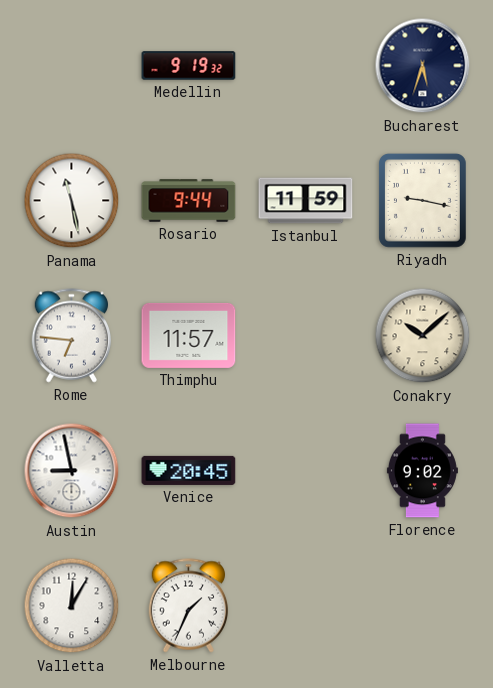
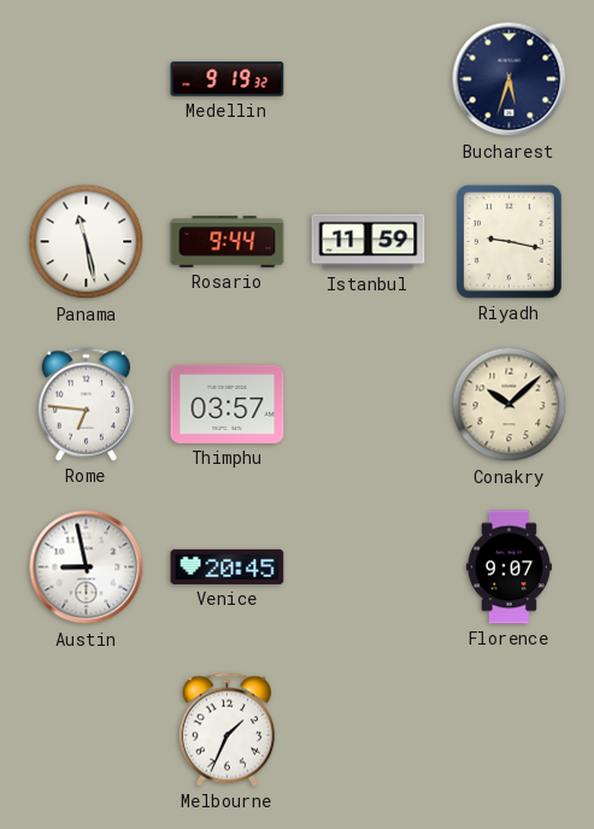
Thimphu: 11:57 -> 03:57
Florence: 9:02 -> 9:07
Valletta: 12:05 -> none
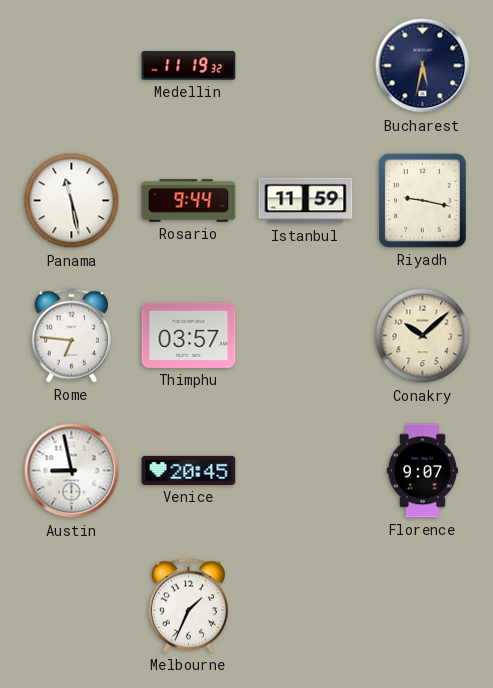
Medellin: 9:19 -> 11:19
Bucharest: 5:33 -> 5:32
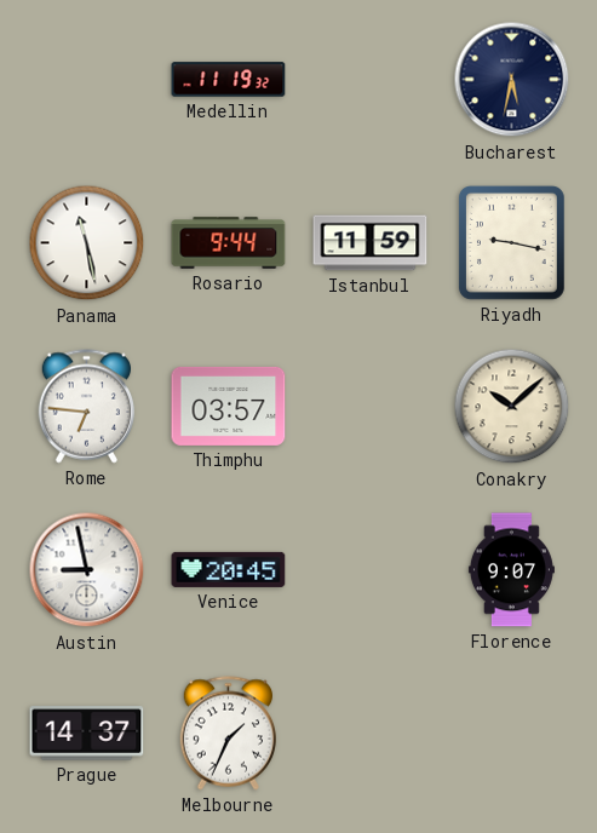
Prague: none -> 14:37
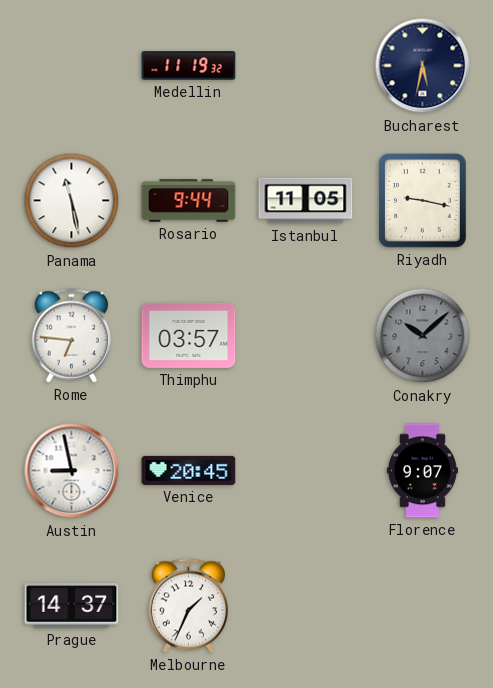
Istanbul: 11:59 -> 11:05
Conakry dial: cream -> grey
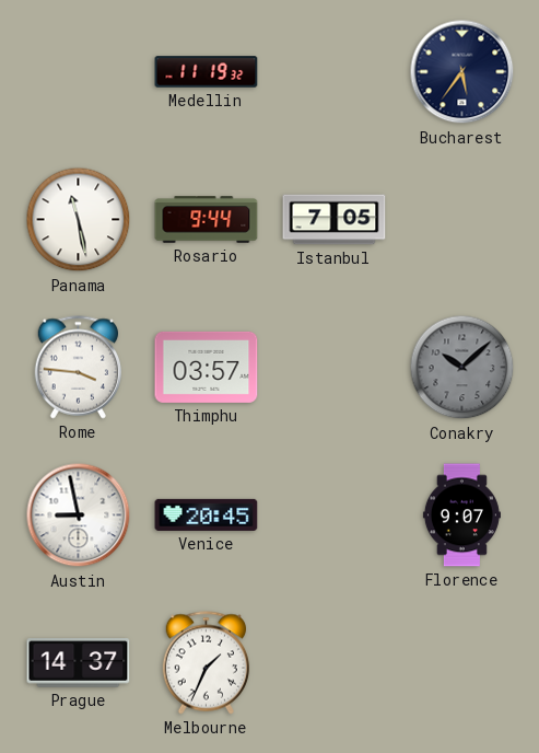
Bucharest: 5:32 -> 5:36
Istanbul: 11:05 -> 7:05
Riyadh: 9:17 -> none
Rome: 6:46 -> 3:46
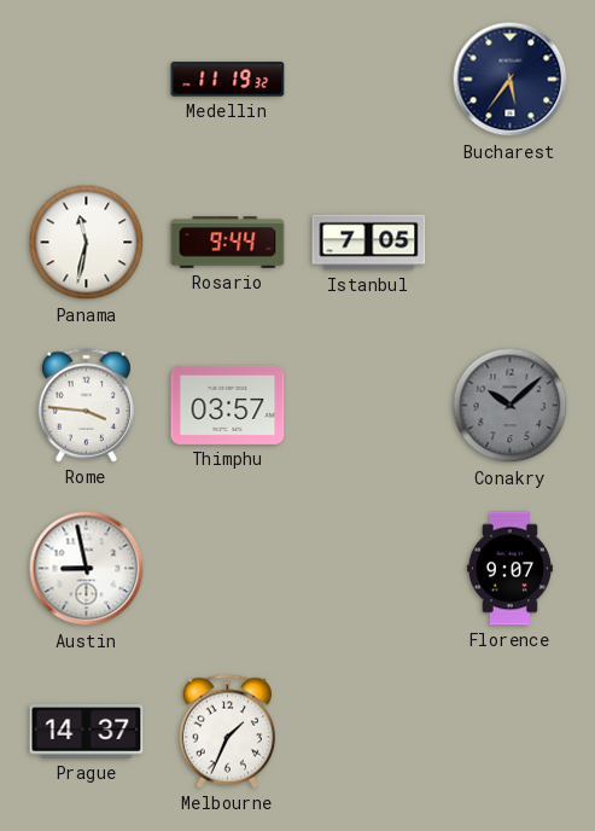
Panama: 11:28 -> 11:32
Venice: 20:45 -> none
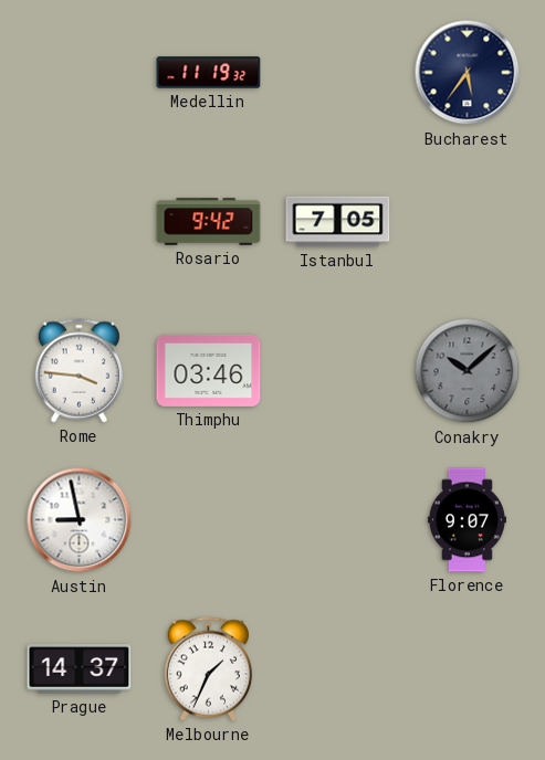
Panama: 11:32 -> none
Rosario: 9:44 -> 9:42
Thimphu: 03:57 -> 03:46
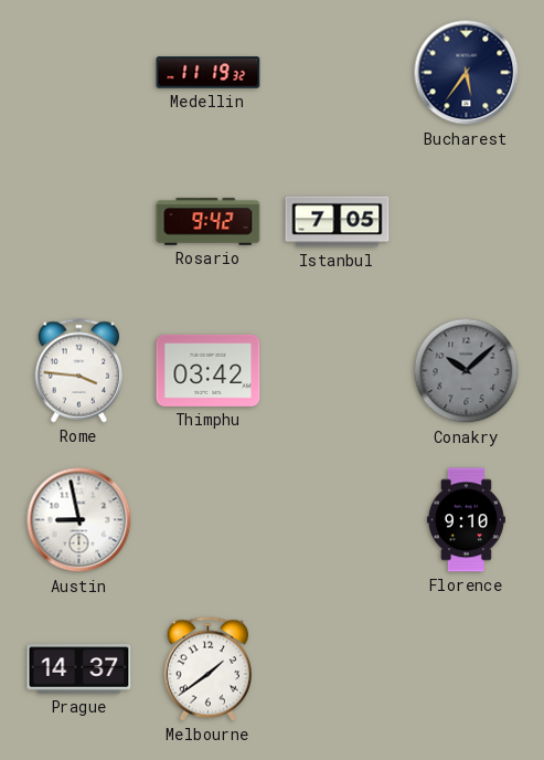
Thimphu: 03:46 -> 03:42
Florence: 9:07 -> 9:10
Melbourne: 1:34 -> 1:39
